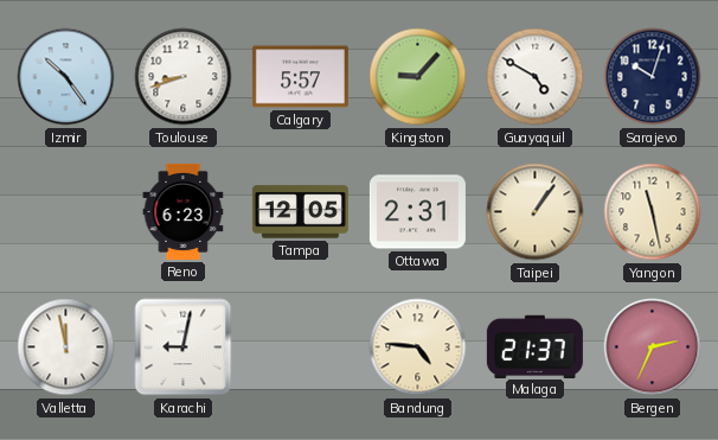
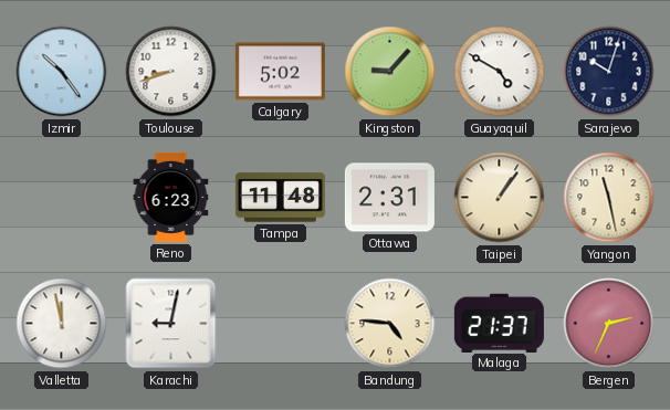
Calgary: 5:57 -> 5:02
Tampa: 12:05 -> 11:48
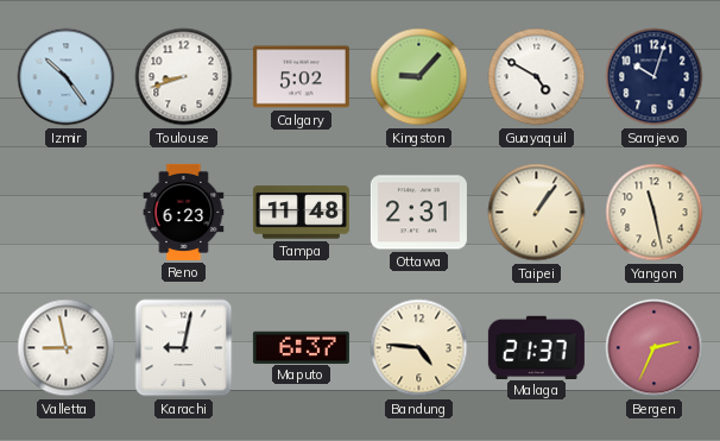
Valletta: 11:58 -> 8:58
Maputo: none -> 6:37
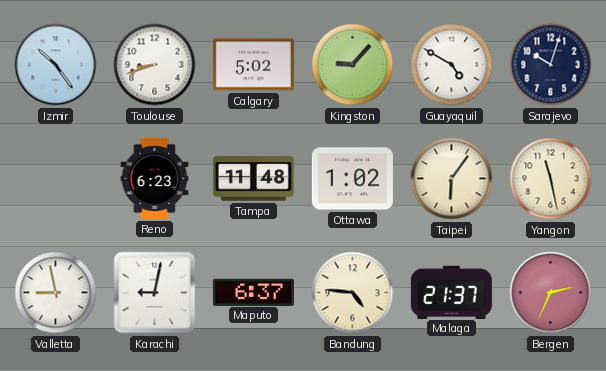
Ottawa: 2:31 -> 1:02
Taipei: 1:06 -> 6:06
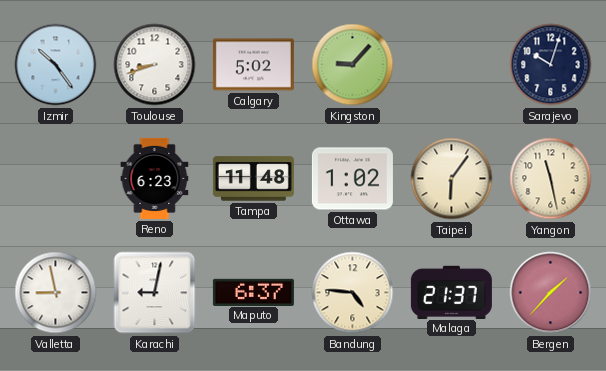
Guayaquil: 4:50 -> none
Bergen: 2:34 -> 1:37
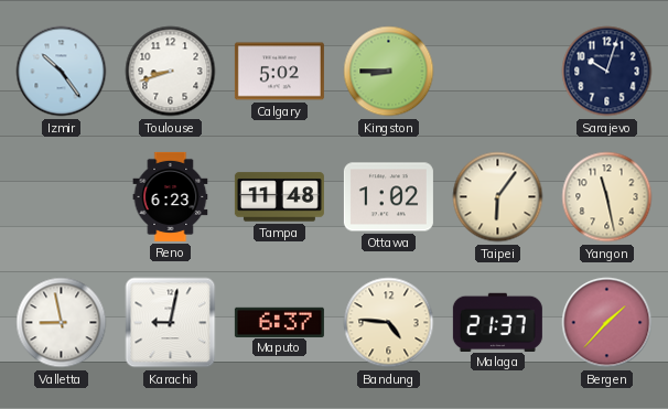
Kingston: 9:07 -> 8:45
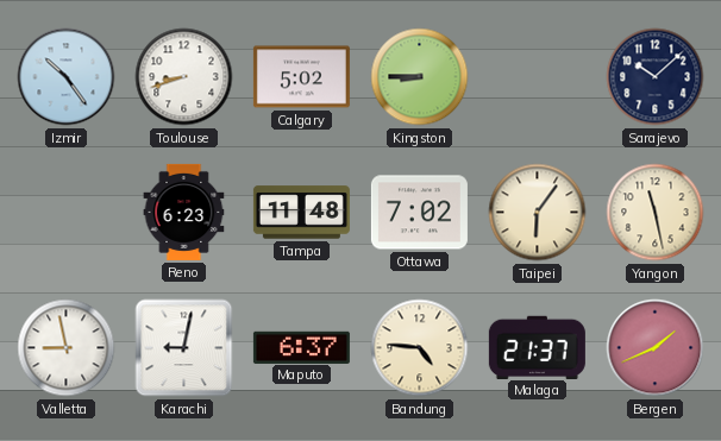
Sarajevo: 10:03 -> 10:08
Ottawa: 1:02 -> 7:02
Bergen: 1:37 -> 1:41
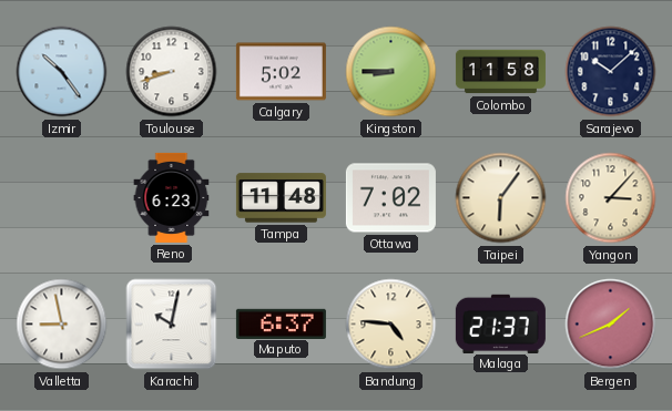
Colombo: none -> 11:58
Yangon: 11:28 -> 3:07
Karachi: 9:02 -> 10:02
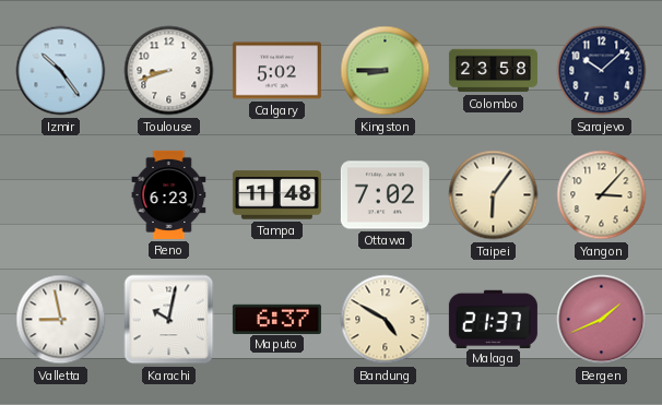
Colombo: 11:58 -> 23:58
Bandung: 4:46 -> 4:50
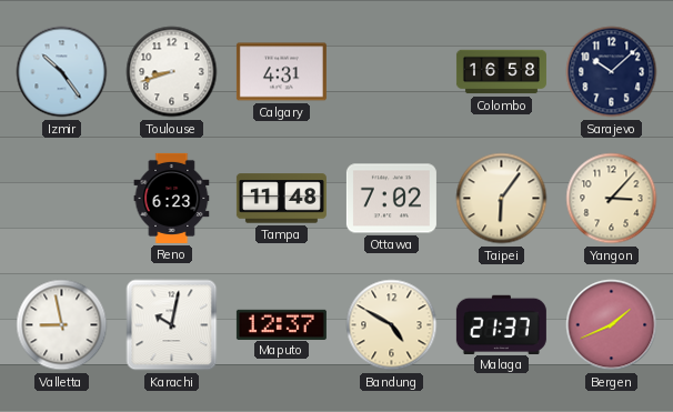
Calgary: 5:02 -> 4:31
Kingston: 8:45 -> none
Colombo: 23:58 -> 16:58
Maputo: 6:37 -> 12:37
